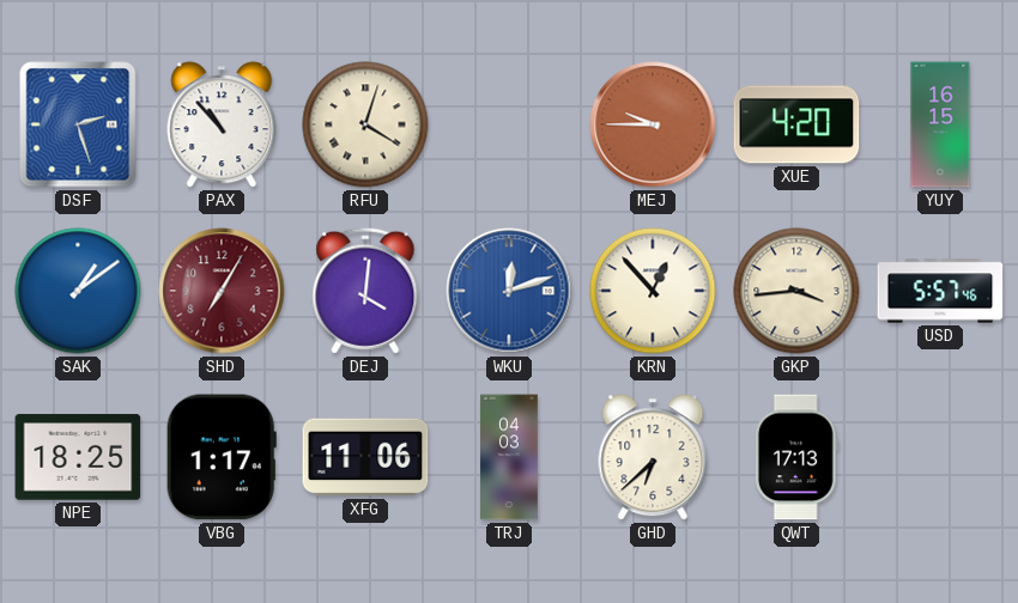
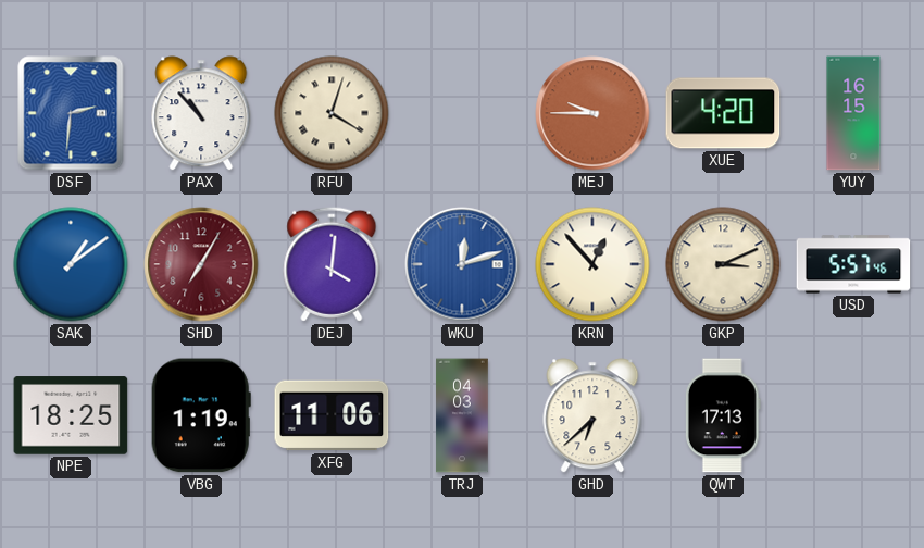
DSF: 2:27 -> 2:31
GKP: 3:44 -> 3:11
VBG: 1:17 -> 1:19
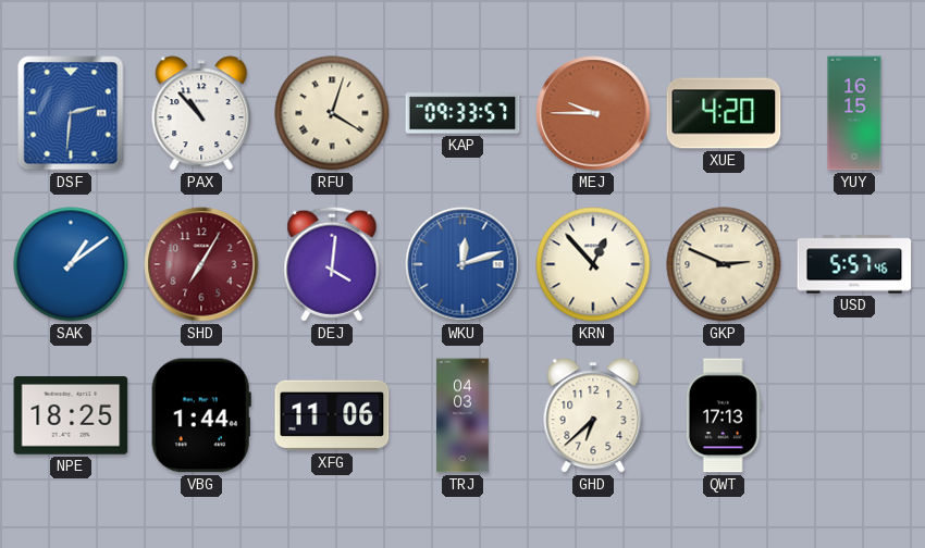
KAP: none -> 09:33
GKP: 3:11 -> 2:49
VBG: 1:19 -> 1:44
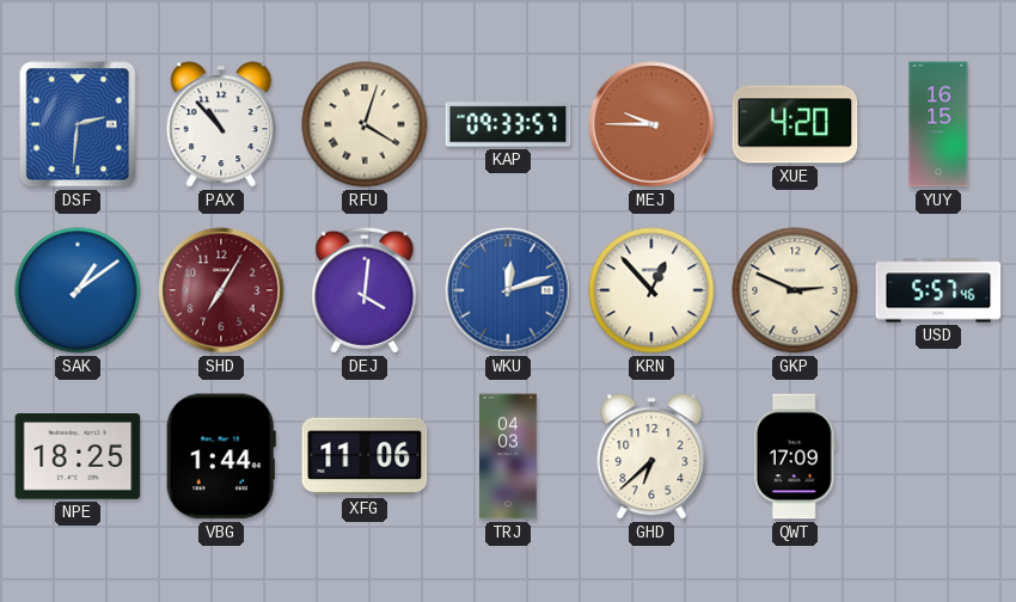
QWT: 17:13 -> 17:09
